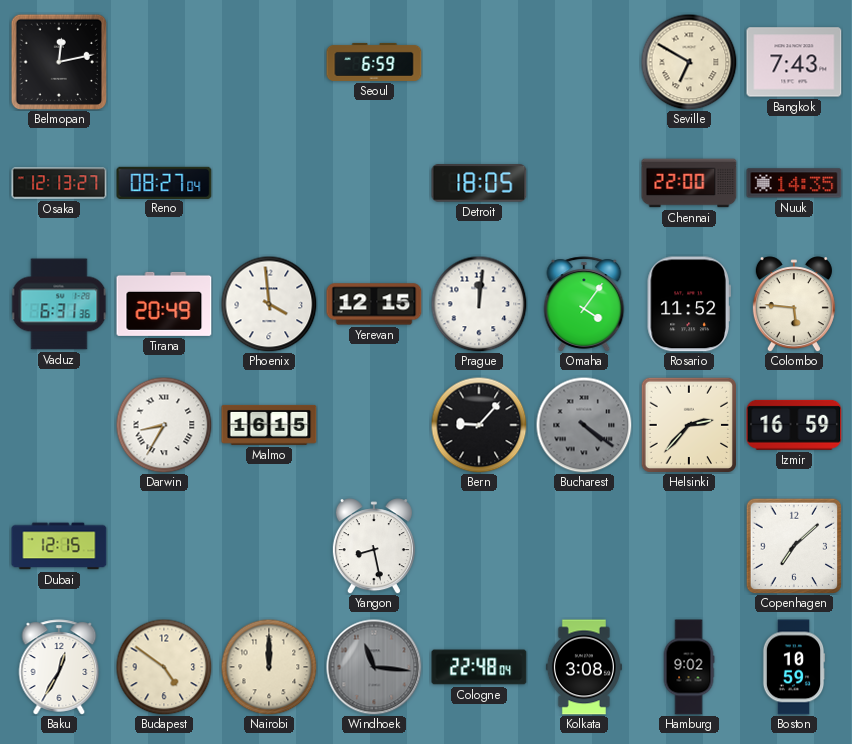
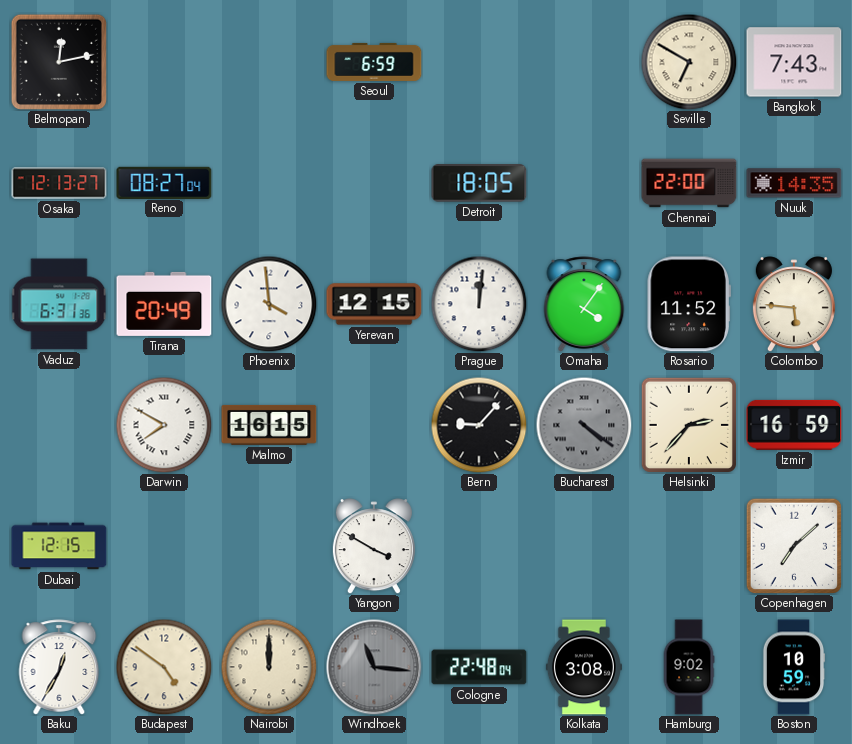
Darwin: 8:35 -> 7:50
Yangon: 8:28 -> 3:50
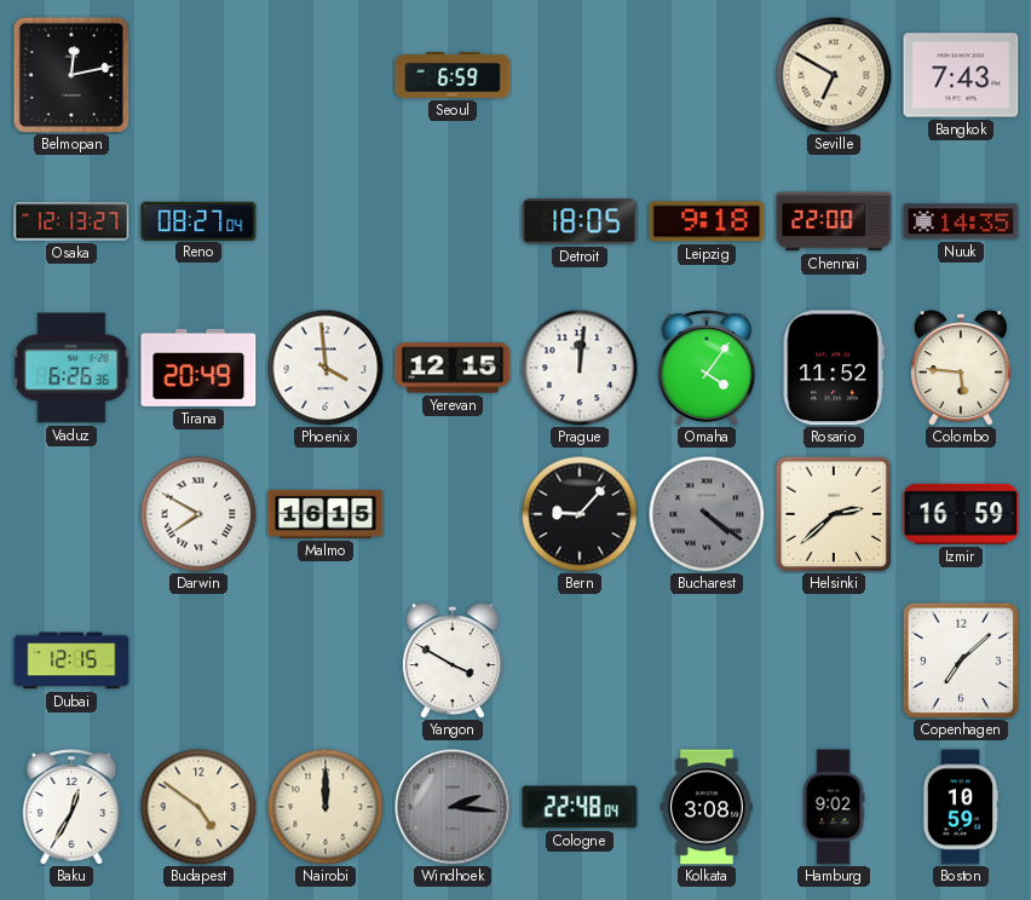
Leipzig: none -> 9:18
Vaduz: 6:31 -> 6:26
Helsinki: 2:37 -> 2:38
Windhoek: 11:16 -> 2:16
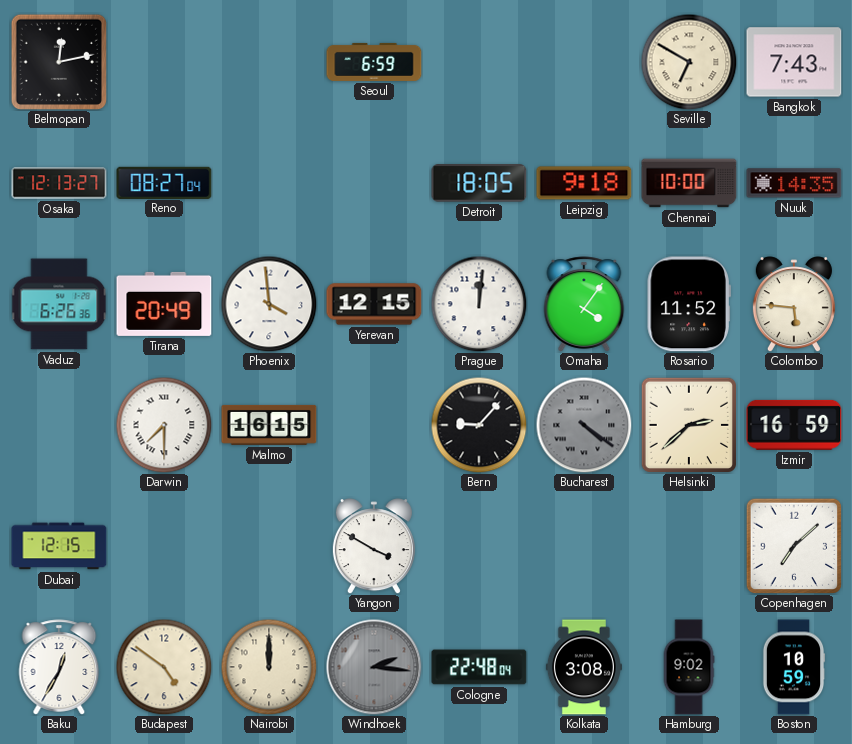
Chennai: 22:00 -> 10:00
Darwin: 7:50 -> 7:30
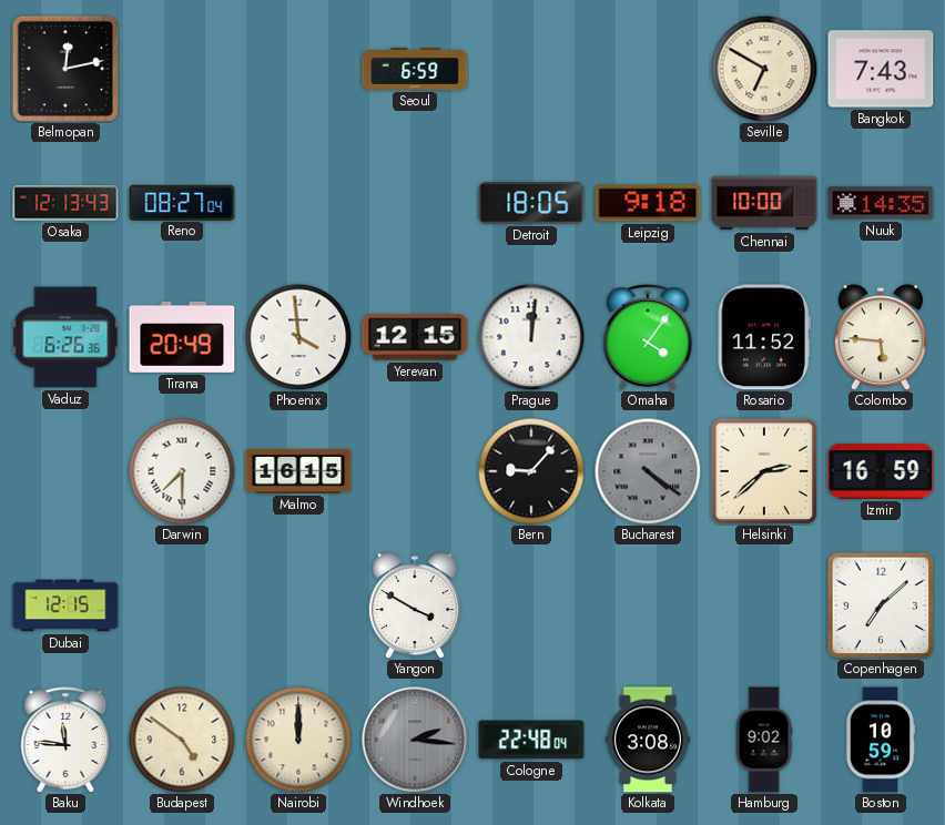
Osaka: 12:13:27 -> 12:13:43
Baku: 12:35 -> 11:46
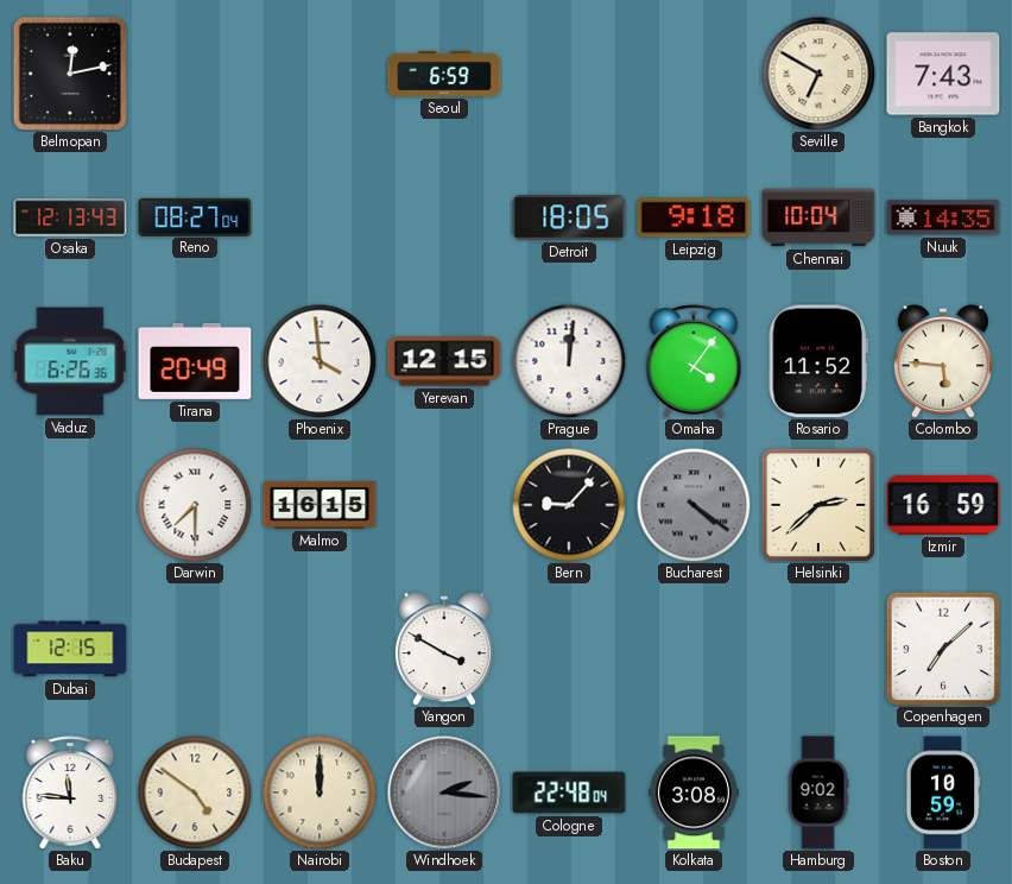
Chennai: 10:00 -> 10:04
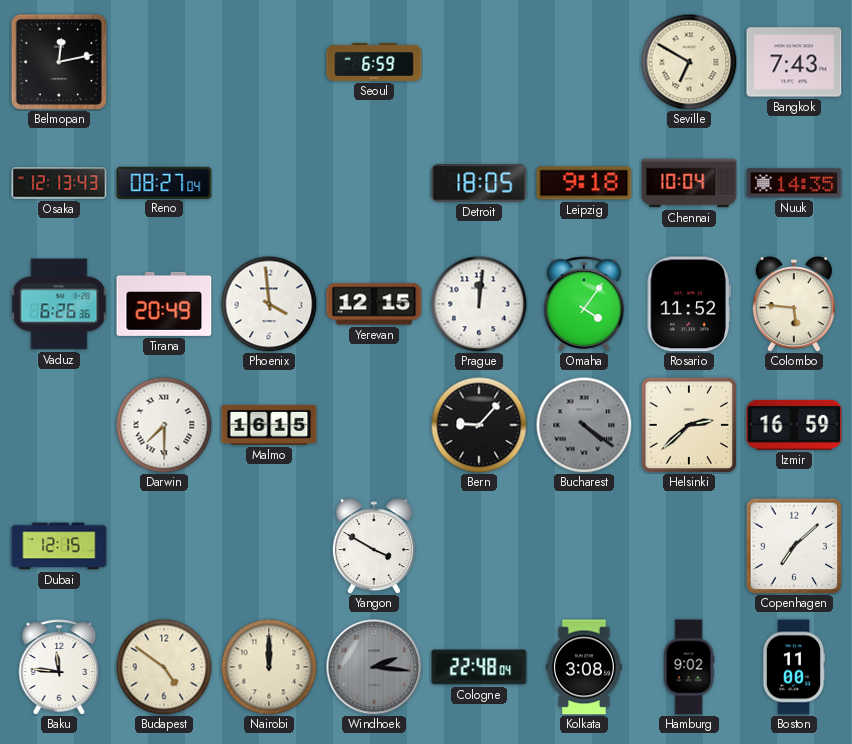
Boston: 10:59 -> 11:00
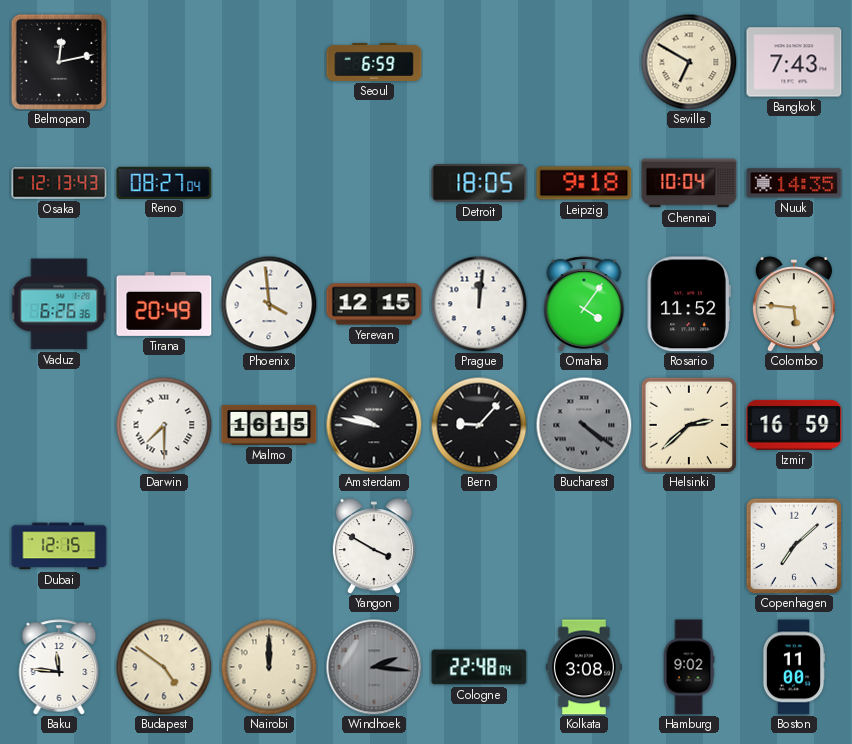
Amsterdam: none -> 9:47
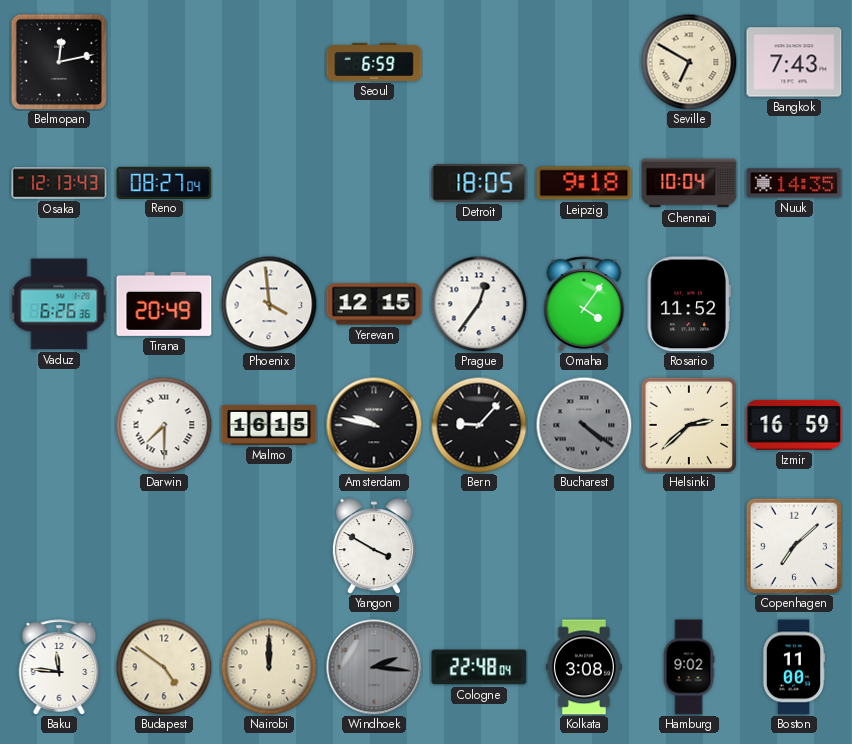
Prague: 12:01 -> 12:36
Colombo: 5:46 -> none
Dubai: 12:15 -> none
